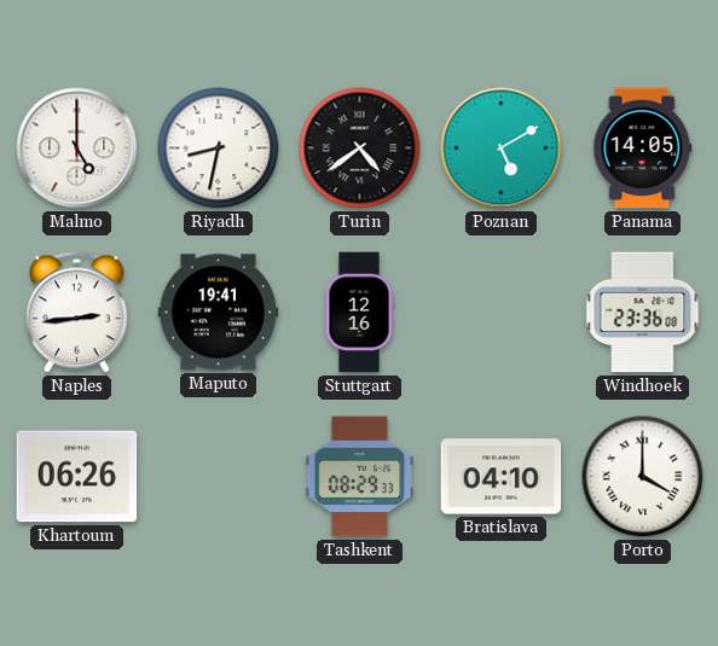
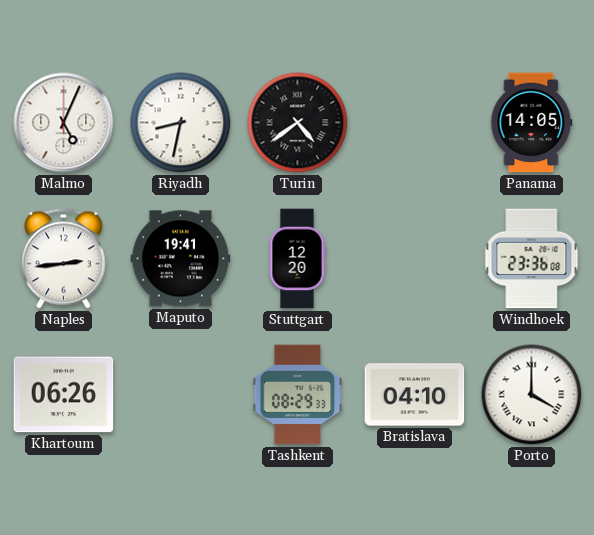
Malmo: 5:00 -> 5:04
Poznan: 5:10 -> none
Stuttgart: 12:16 -> 12:20
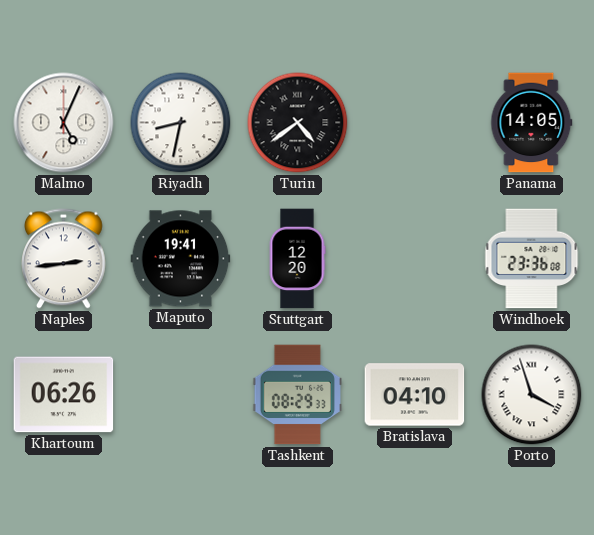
Porto: 4:00 -> 3:57
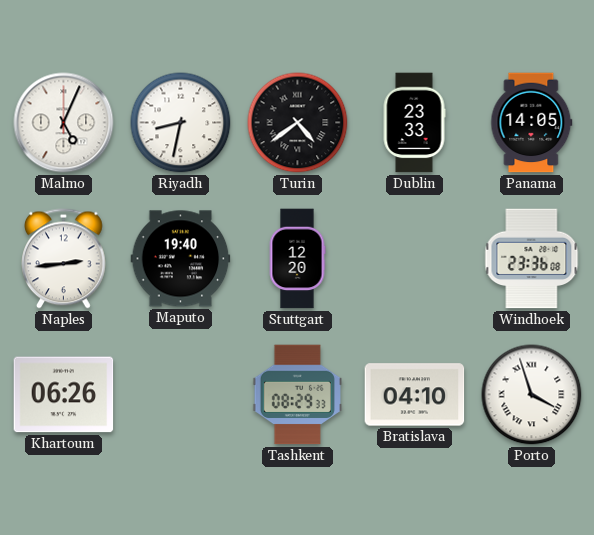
Dublin: none -> 23:33
Maputo: 19:41 -> 19:40
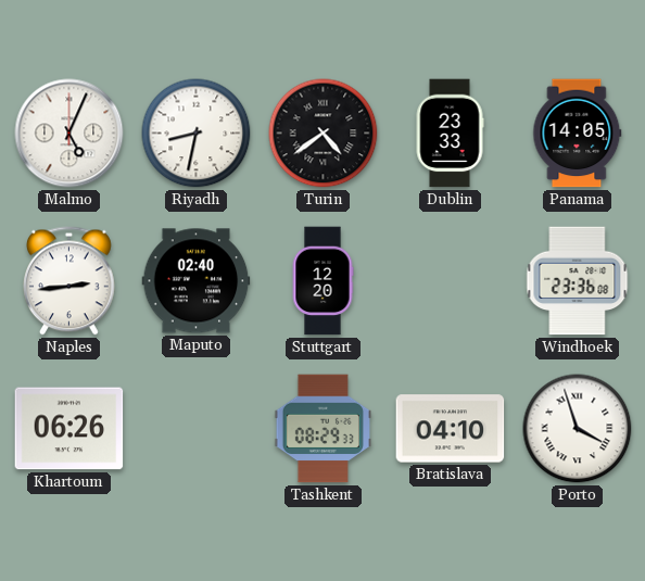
Maputo: 19:40 -> 02:40
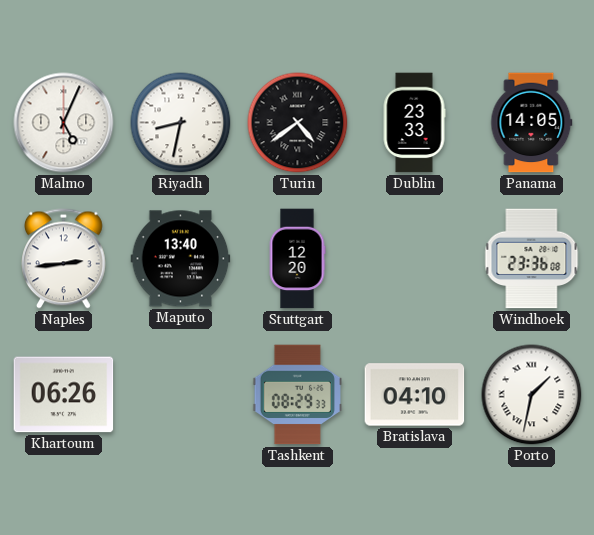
Maputo: 02:40 -> 13:40
Porto: 3:57 -> 1:32
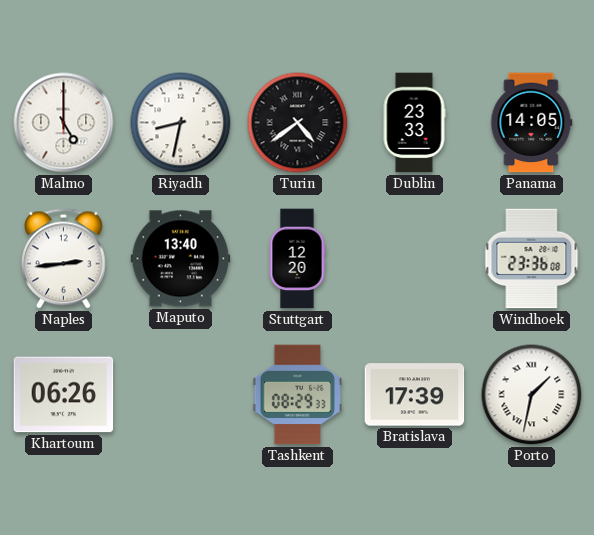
Malmo: 5:04 -> 5:00
Bratislava: 04:10 -> 17:39
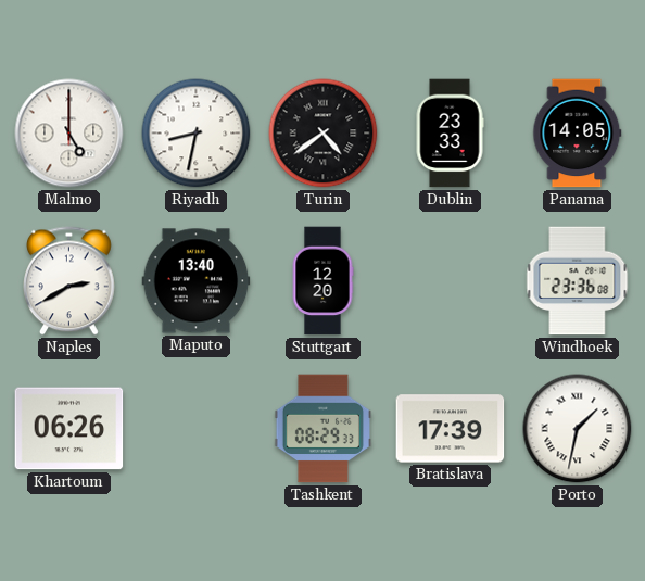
Naples: 2:44 -> 2:40
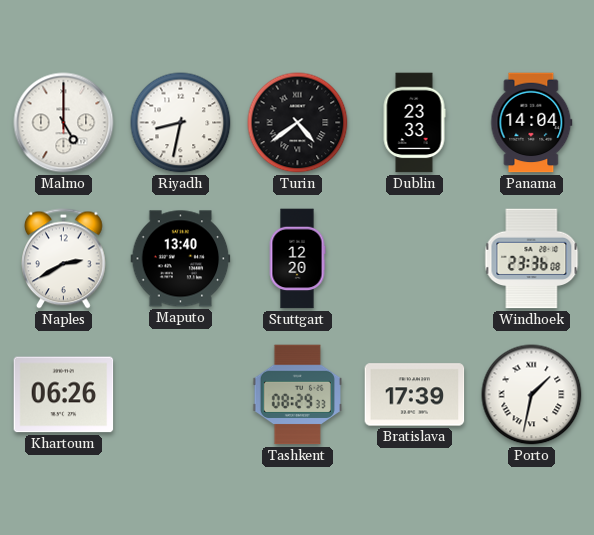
Panama: 14:05 -> 14:04
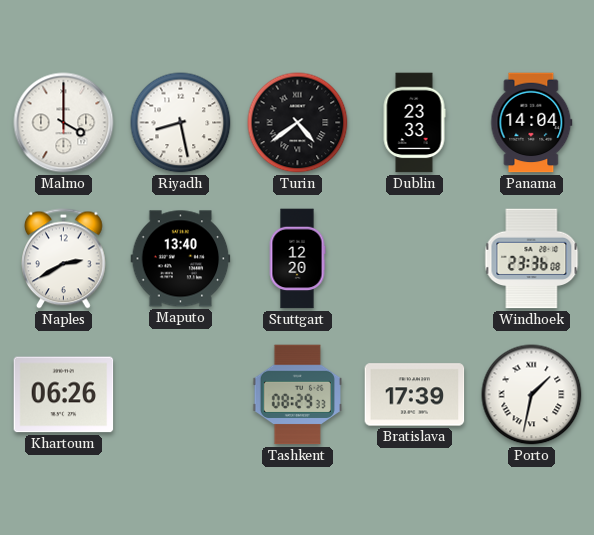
Malmo: 5:00 -> 4:00
Riyadh: 8:32 -> 8:28
